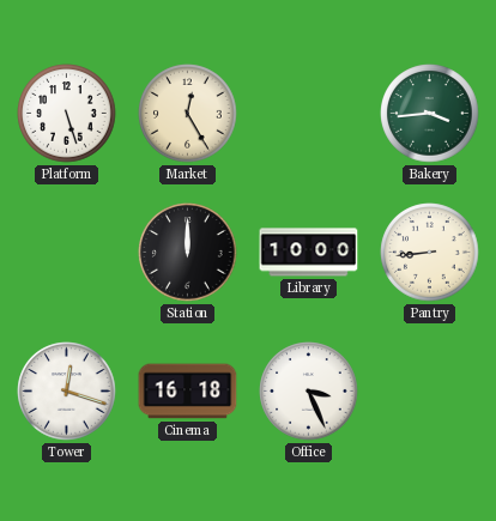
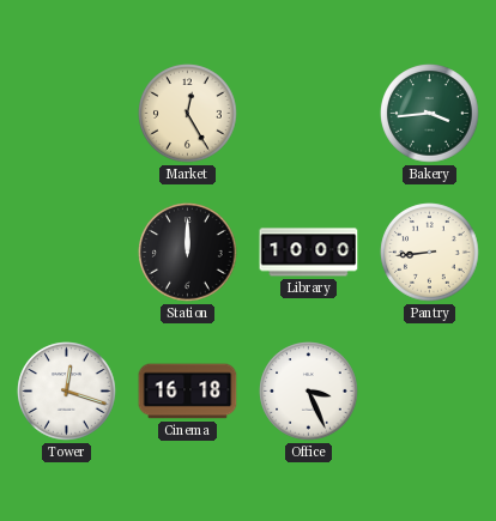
Platform: 5:27 -> none
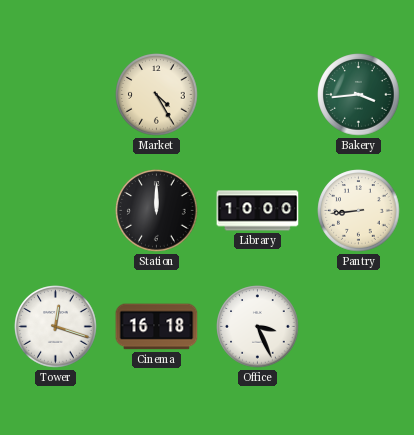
Market: 12:25 -> 4:25
